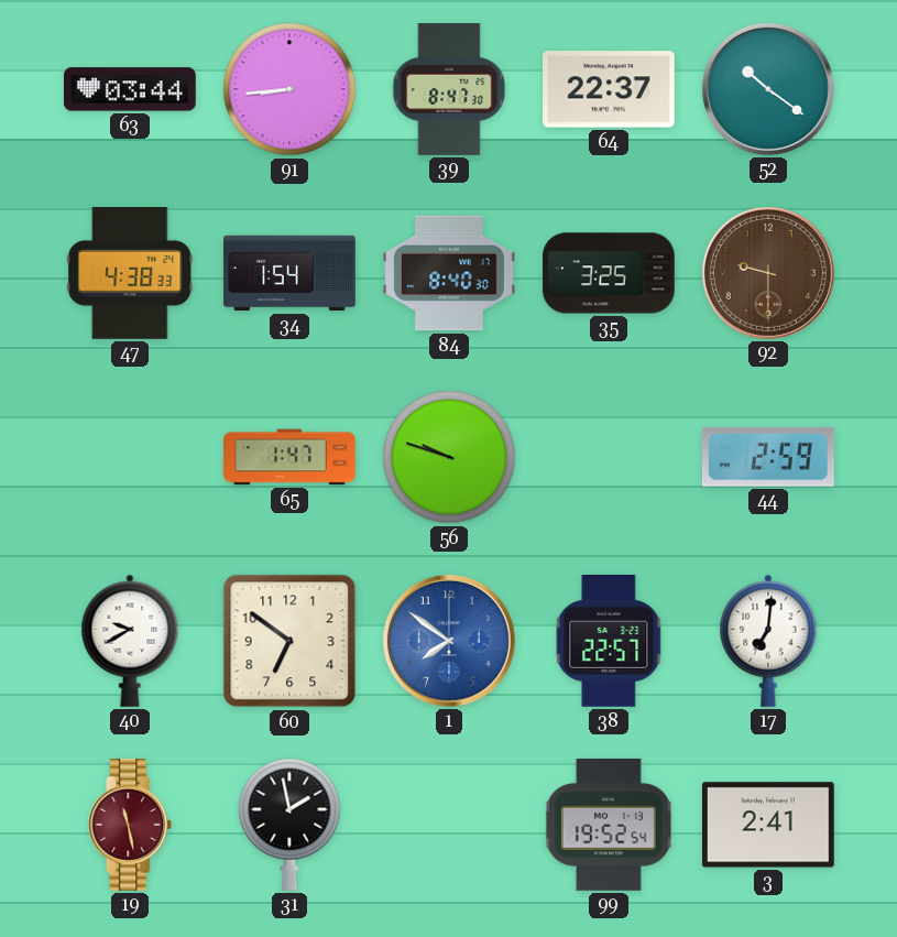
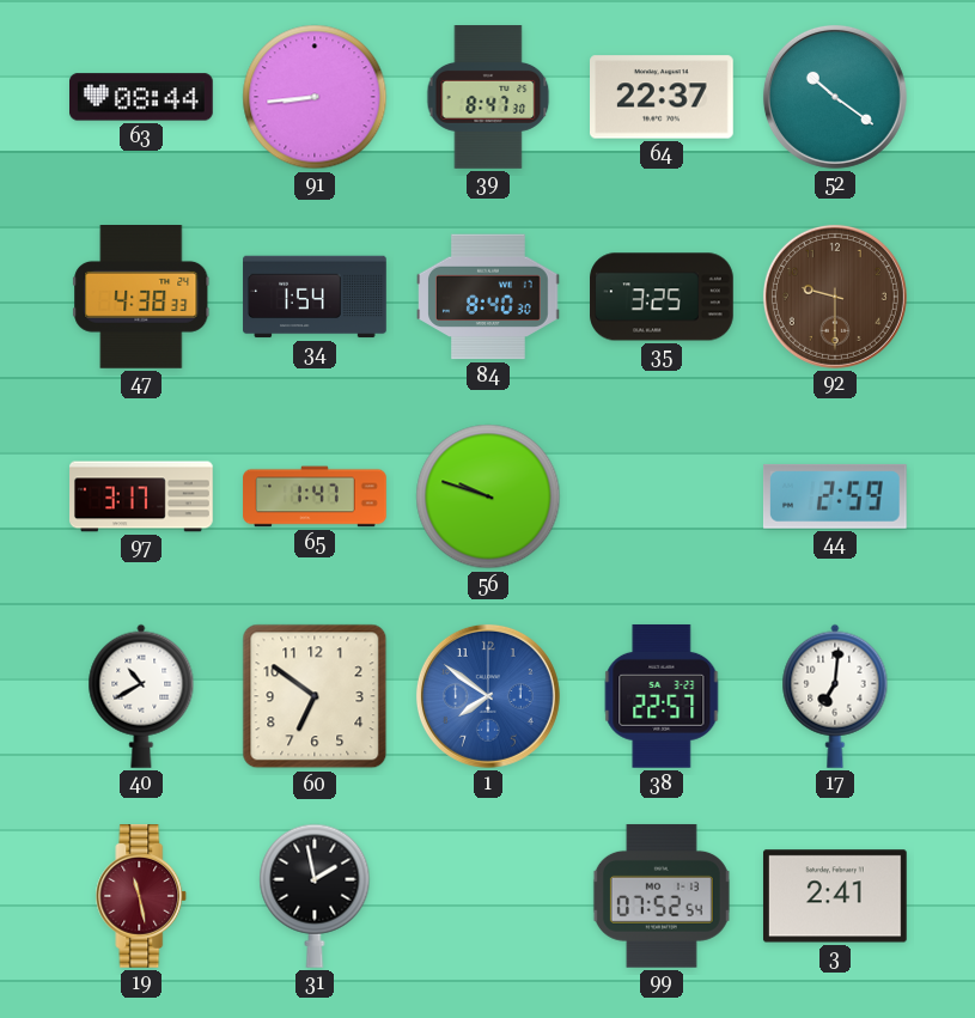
63: 03:44 -> 08:44
97: none -> 3:17
40: 9:40 -> 10:40
99: 19:52 -> 07:52
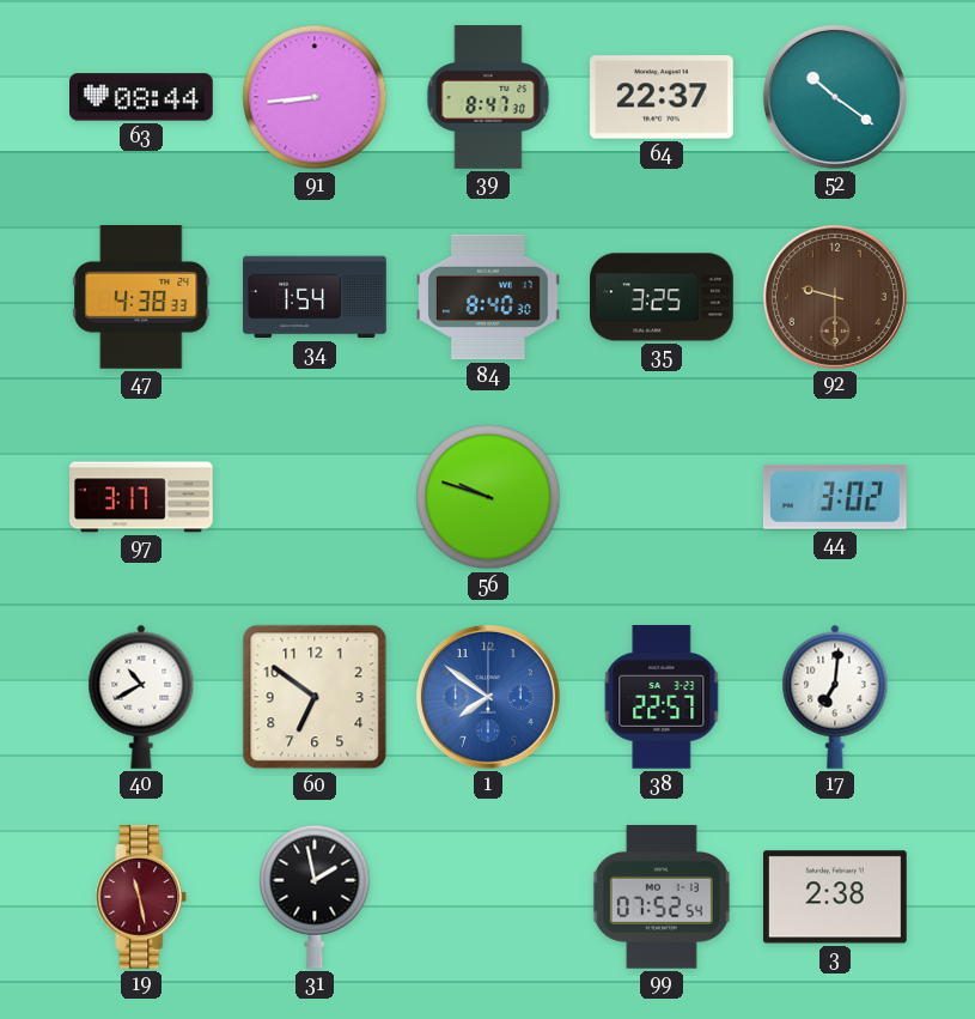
65: 1:47 -> none
44: 2:59 -> 3:02
3: 2:41 -> 2:38
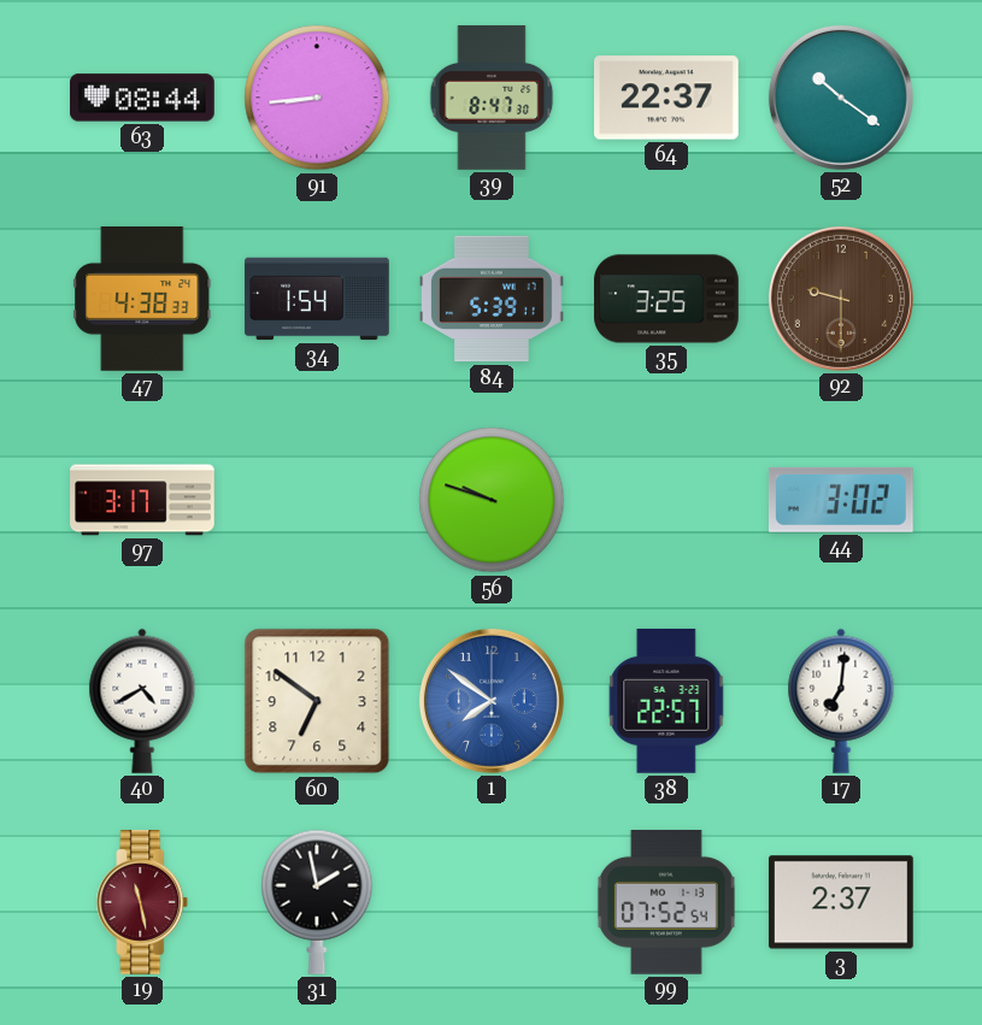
84: 8:40 -> 5:39
40: 10:40 -> 4:40
3: 2:38 -> 2:37
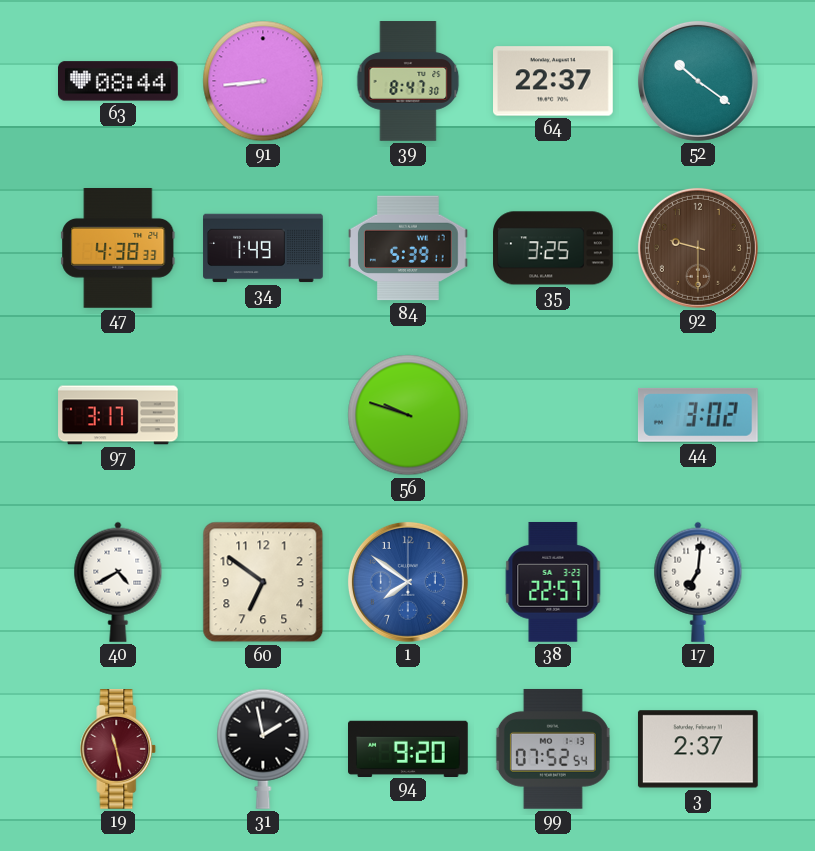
34: 1:54 -> 1:49
94: none -> 9:20
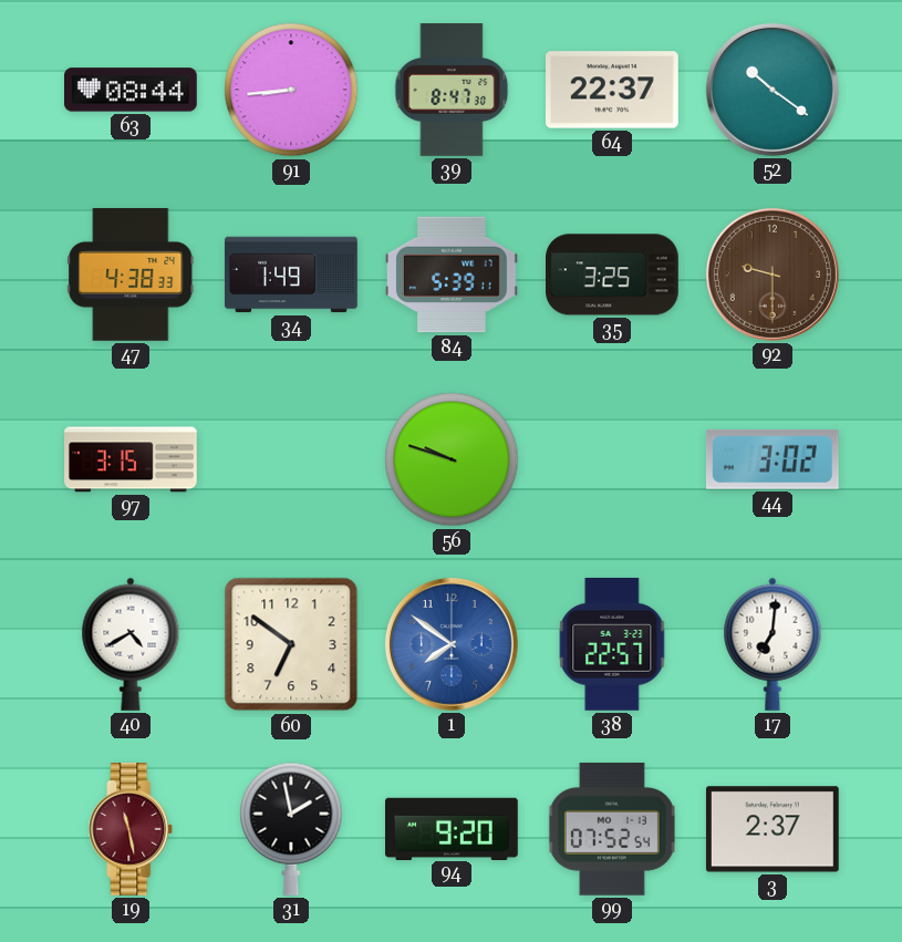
97: 3:17 -> 3:15
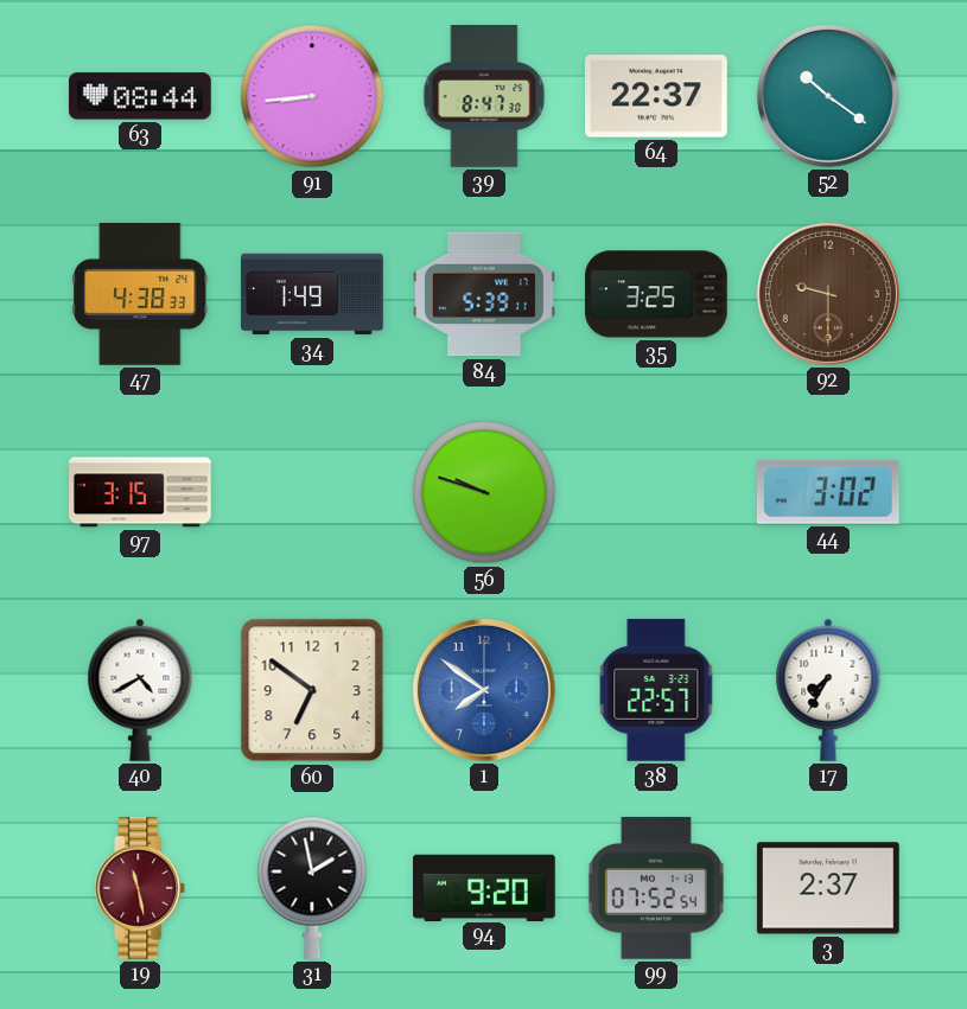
17: 7:01 -> 7:35
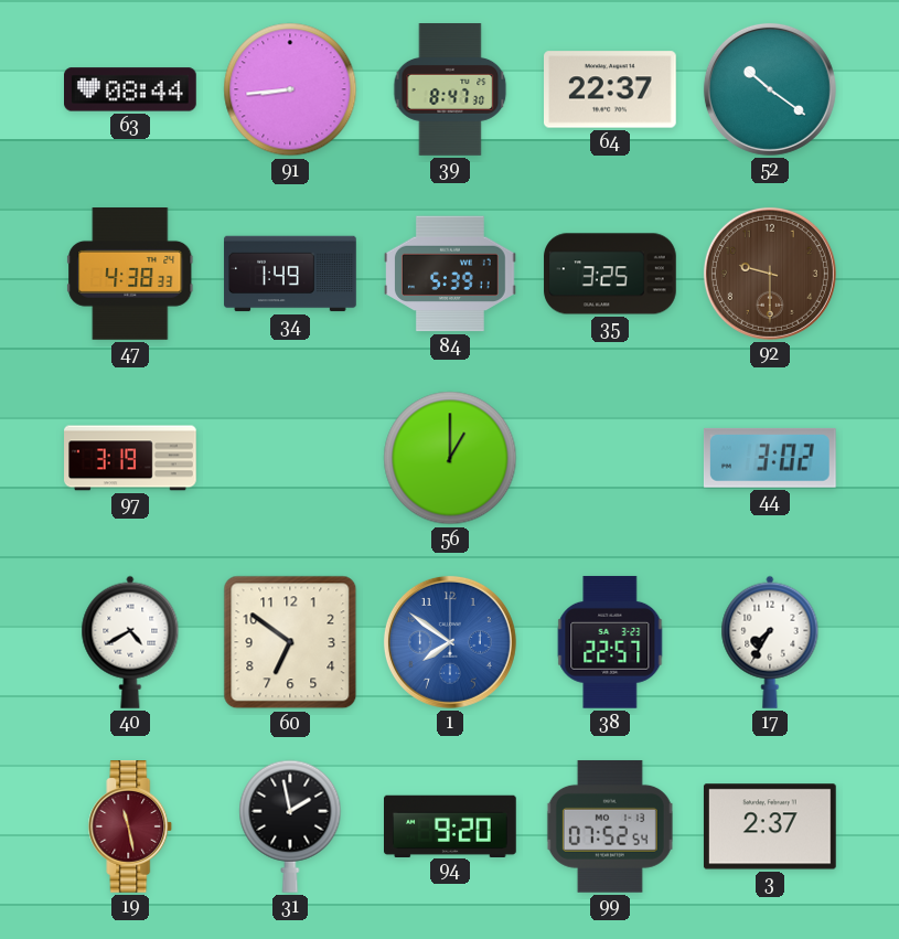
97: 3:15 -> 3:19
56: 9:48 -> 1:00
